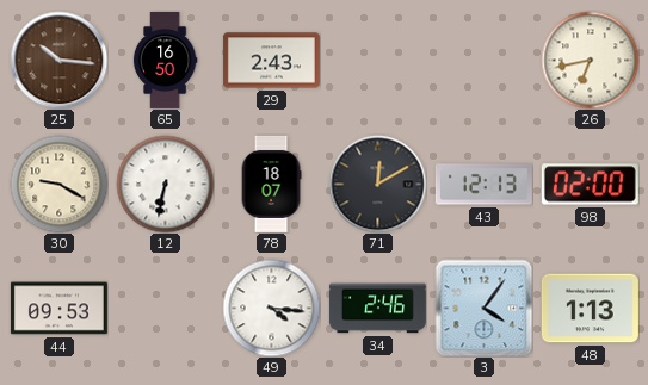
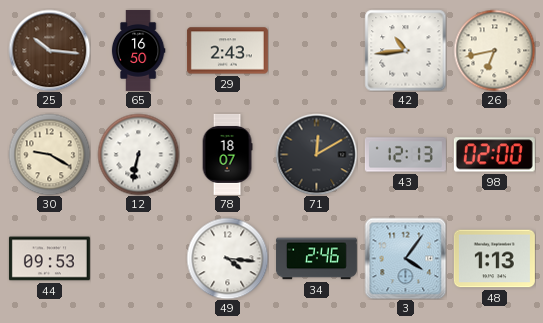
42: none -> 10:44
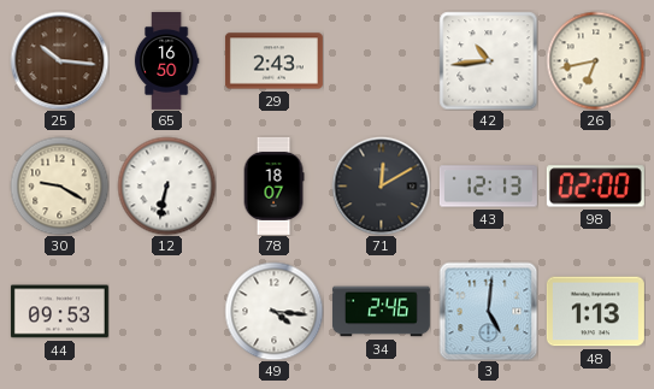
3: 4:06 -> 5:01
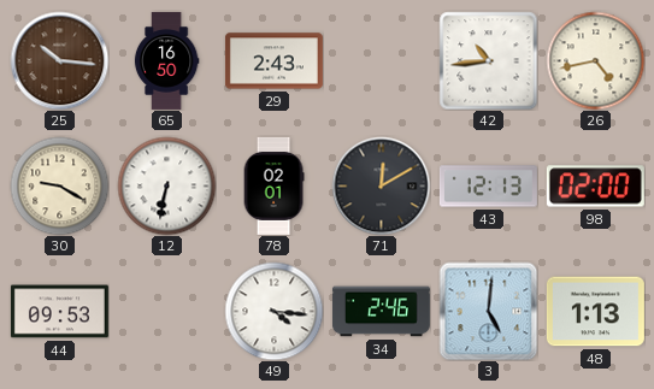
26: 6:43 -> 4:43
78: 18:07 -> 02:01
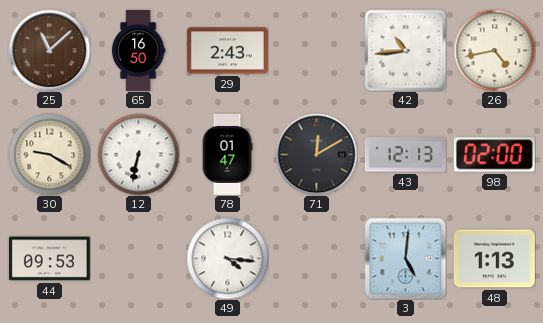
25: 10:16 -> 11:08
78: 02:01 -> 01:47
34: 2:46 -> none
